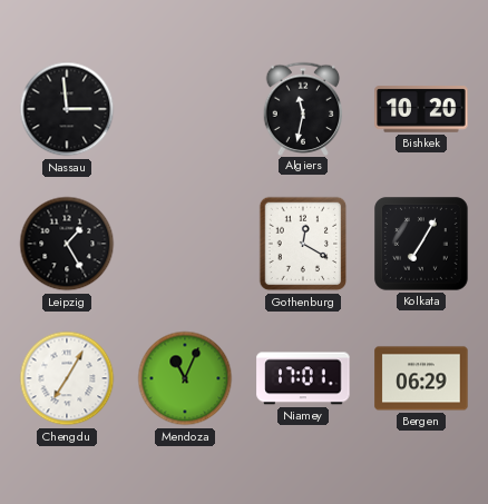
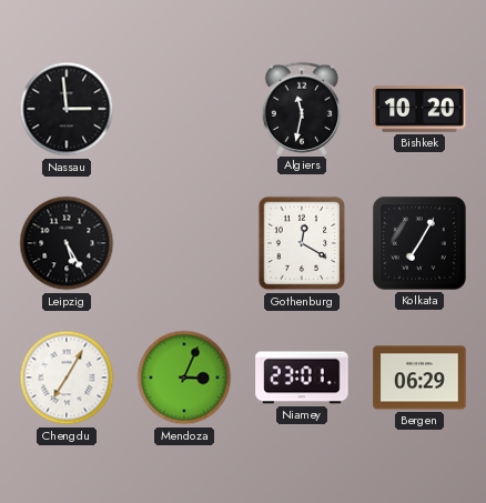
Leipzig: 1:25 -> 5:25
Mendoza: 11:04 -> 3:04
Niamey: 17:01 -> 23:01
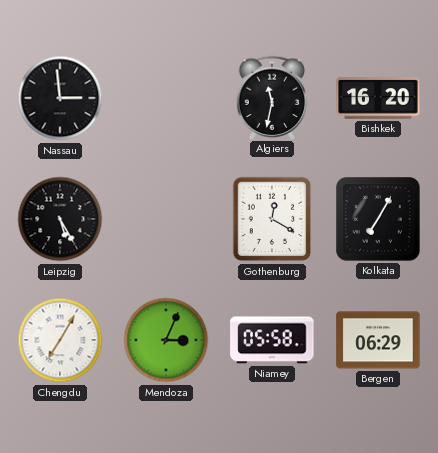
Bishkek: 10:20 -> 16:20
Niamey: 23:01 -> 05:58
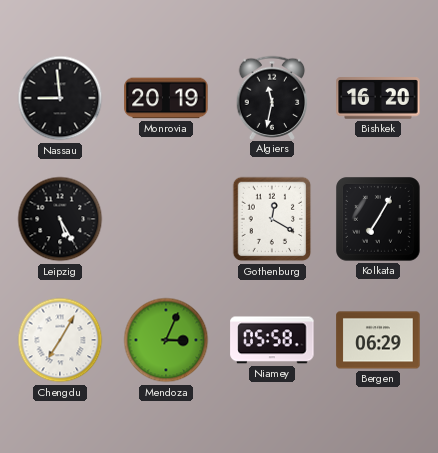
Nassau: 2:59 -> 8:59
Monrovia: none -> 20:19
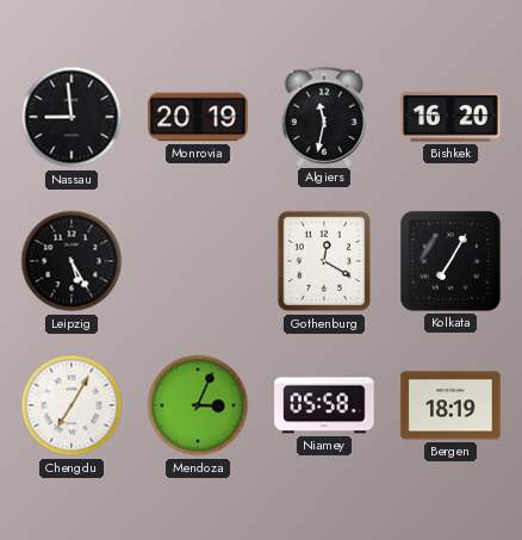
Bergen: 06:29 -> 18:19
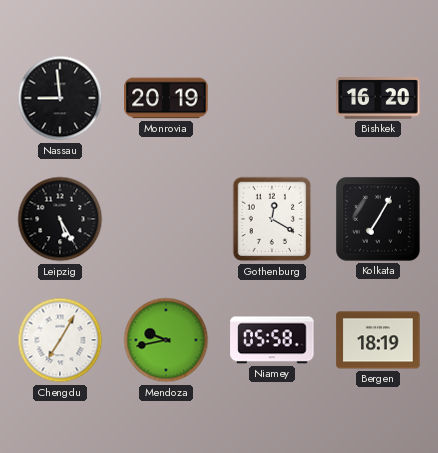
Algiers: 11:32 -> none
Mendoza: 3:04 -> 9:43
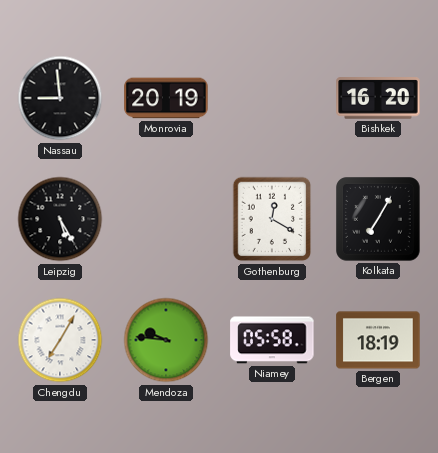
Mendoza: 9:43 -> 9:46
